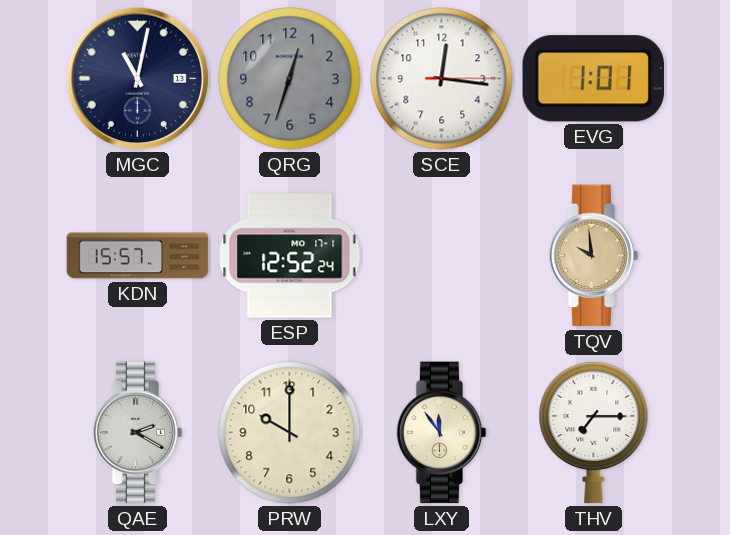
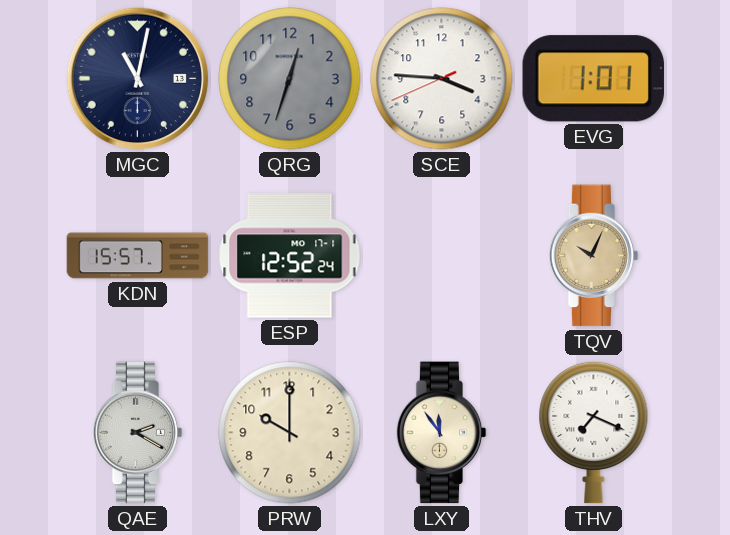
SCE: 12:16 -> 3:45
TQV: 9:59 -> 10:04
THV: 7:15 -> 7:19
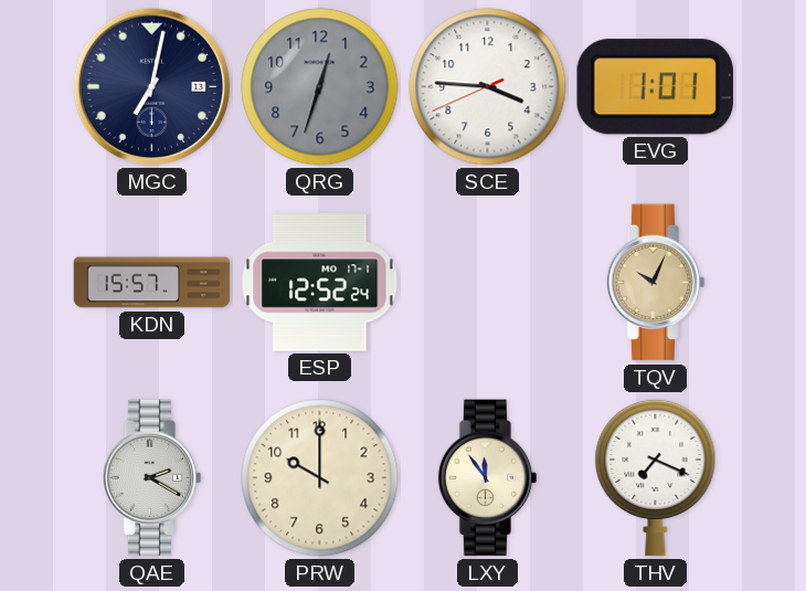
MGC: 11:02 -> 7:02
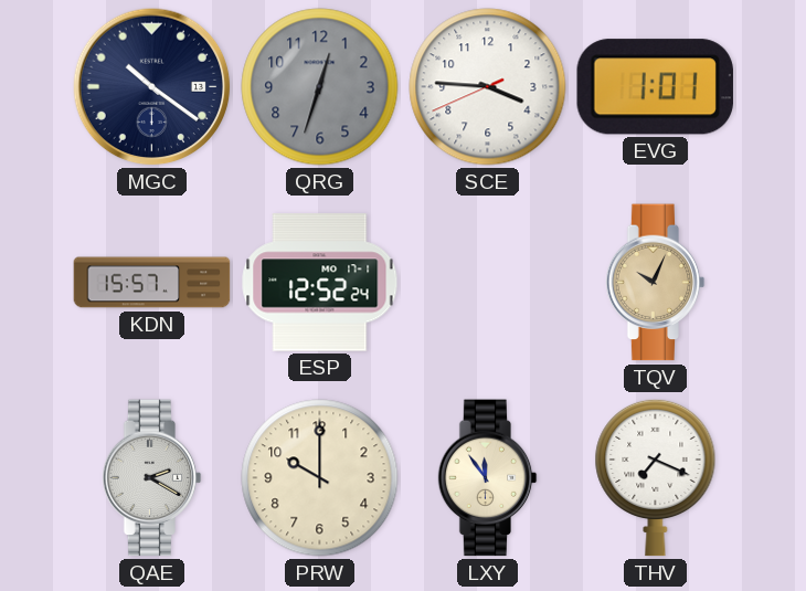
MGC: 7:02 -> 10:21
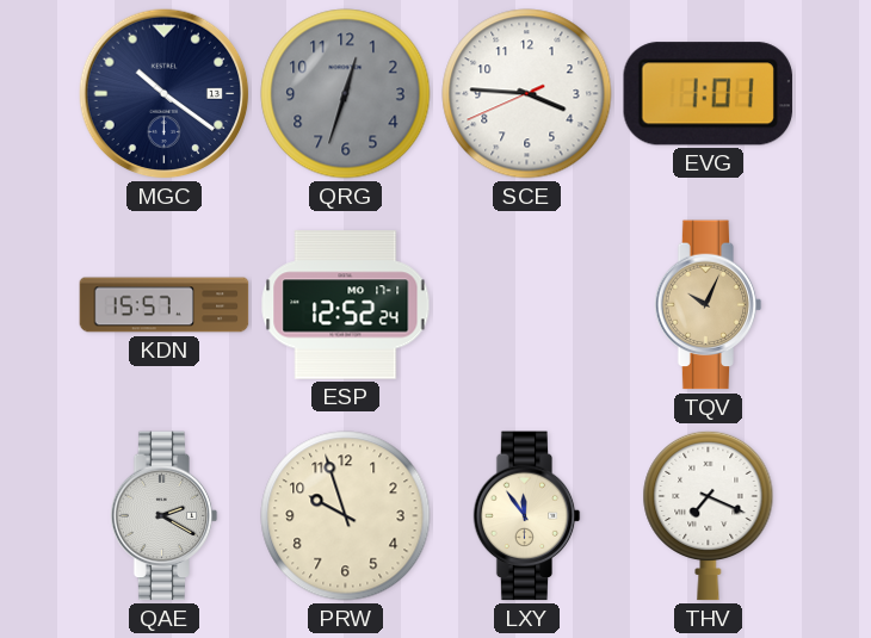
PRW: 10:00 -> 9:57
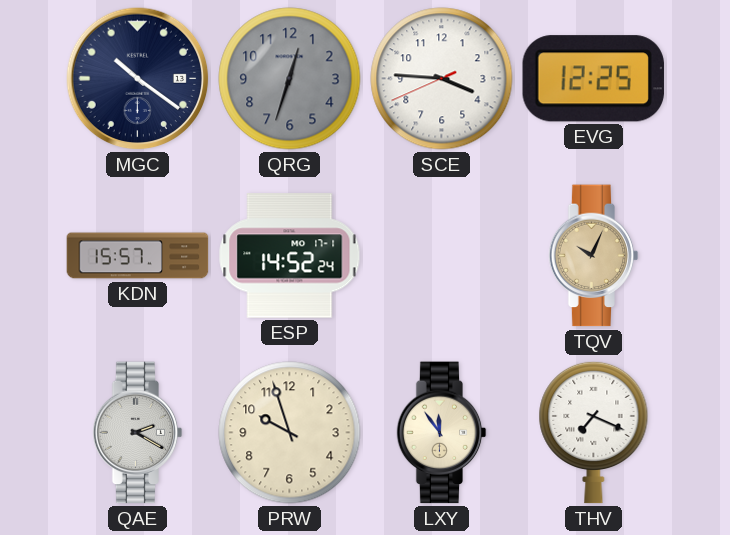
EVG: 1:01 -> 12:25
ESP: 12:52 -> 14:52
